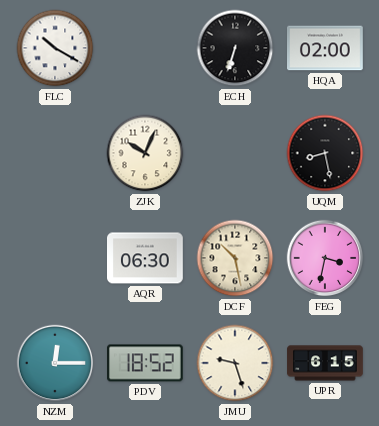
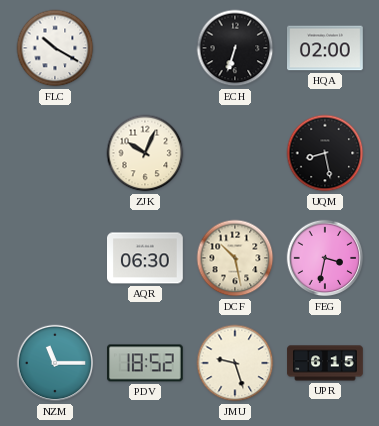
NZM: 12:15 -> 11:15
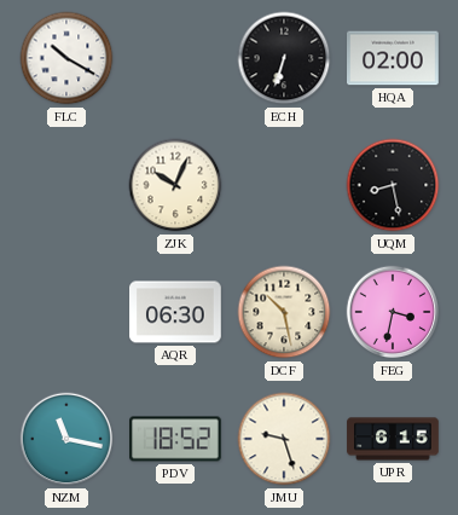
NZM: 11:15 -> 11:17
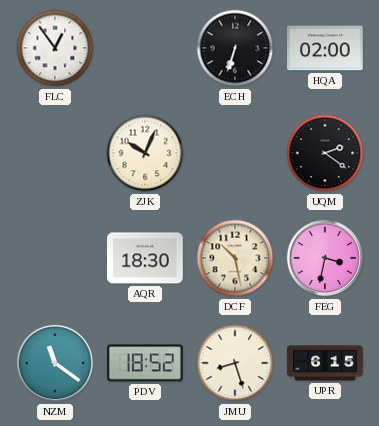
FLC: 10:20 -> 12:54
UQM: 8:28 -> 2:21
AQR: 06:30 -> 18:30
NZM: 11:17 -> 11:21
JMU: 9:27 -> 8:27
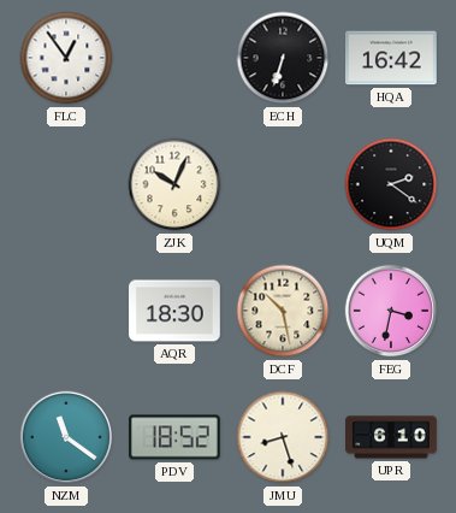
HQA: 02:00 -> 16:42
UPR: 6:15 -> 6:10
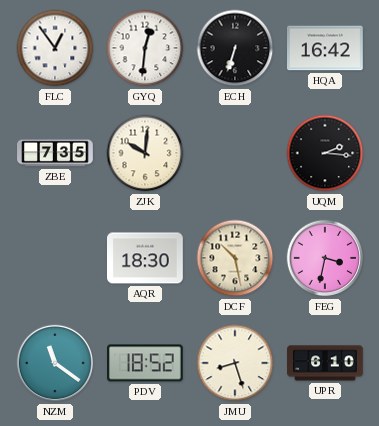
GYQ: none -> 12:31
ZBE: none -> 7:35
ZJK: 10:04 -> 10:01
UQM: 2:21 -> 2:16
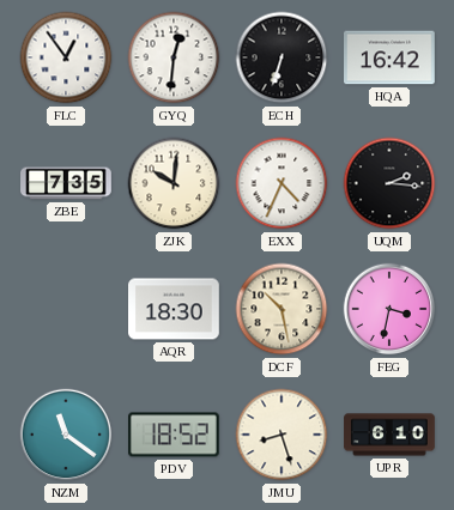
EXX: none -> 4:34
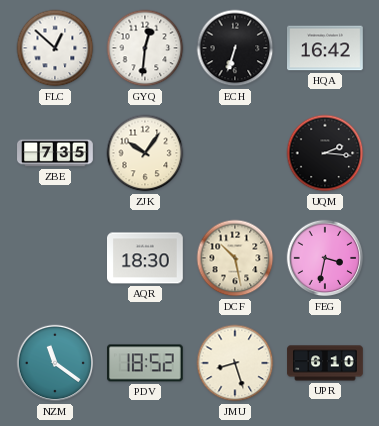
FLC: 12:54 -> 12:52
ZJK: 10:01 -> 10:06
EXX: 4:34 -> none
